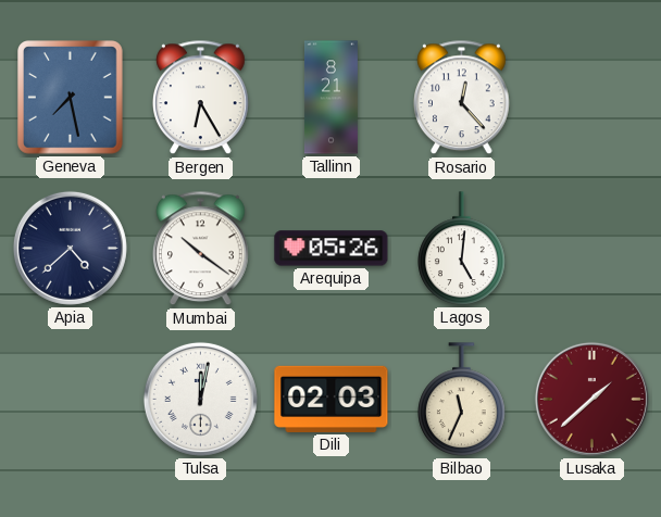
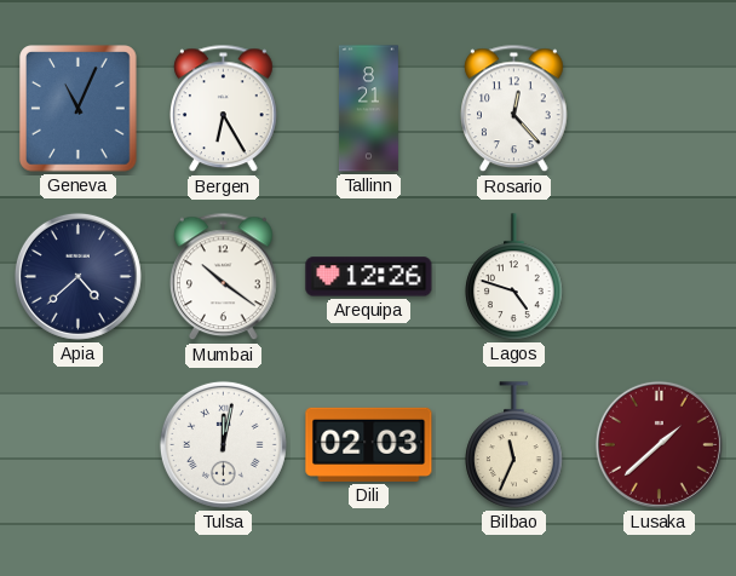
Geneva: 7:28 -> 11:04
Arequipa: 05:26 -> 12:26
Lagos: 5:01 -> 4:48
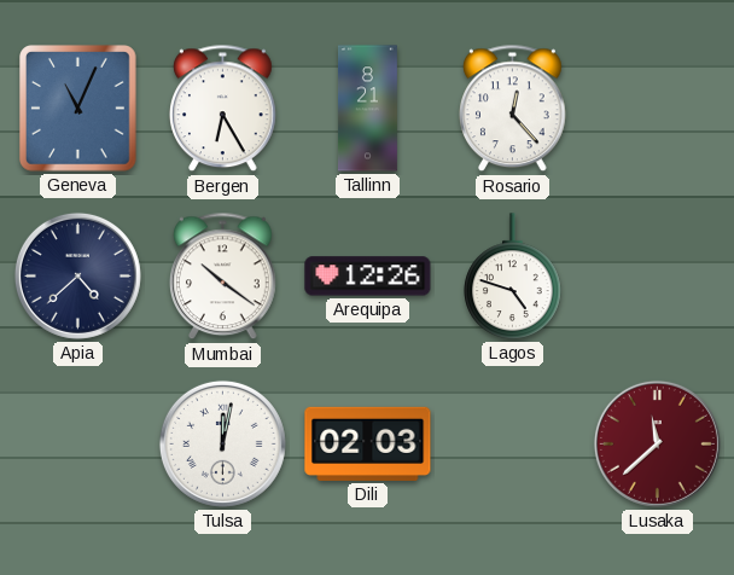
Bilbao: 11:34 -> none
Lusaka: 1:38 -> 11:38
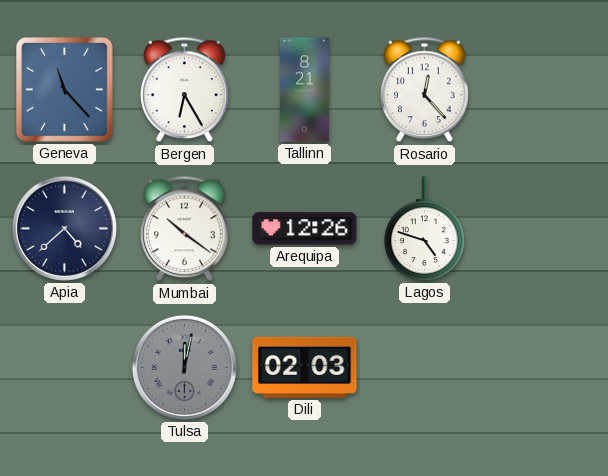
Geneva: 11:04 -> 11:23
Tulsa dial: white -> grey
Lusaka: 11:38 -> none
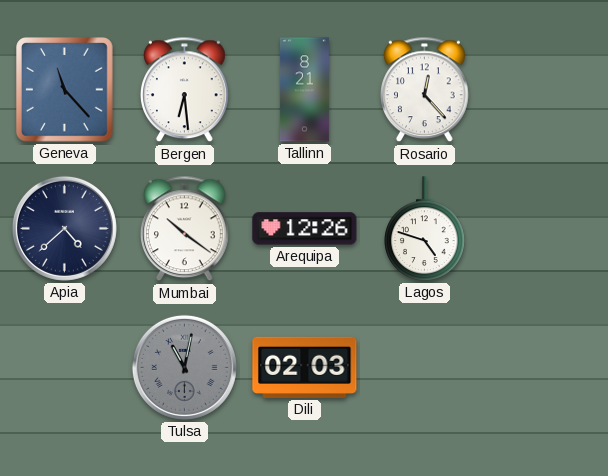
Bergen: 6:25 -> 6:29
Tulsa: 12:02 -> 11:02
